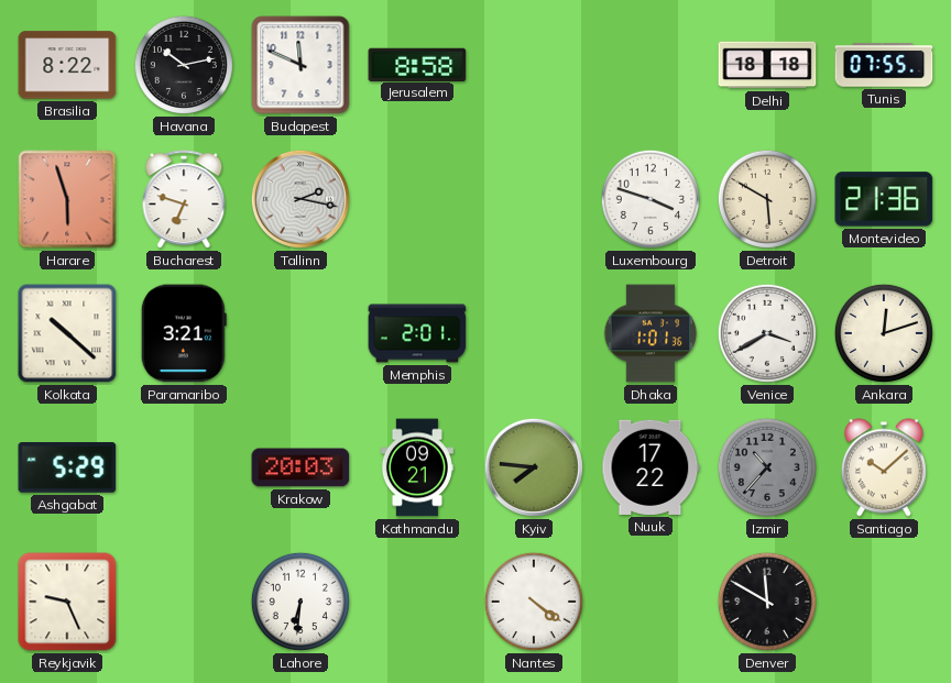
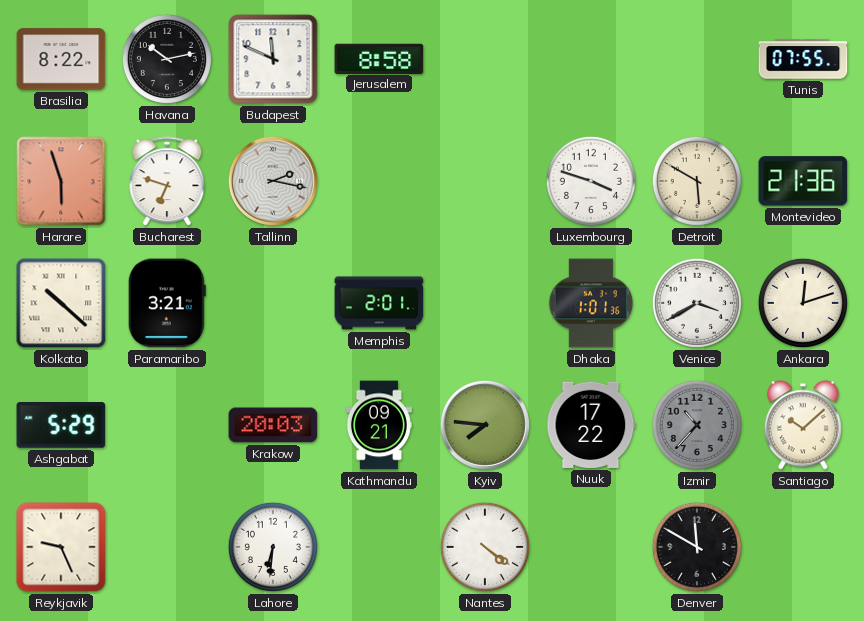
Delhi: 18:18 -> none
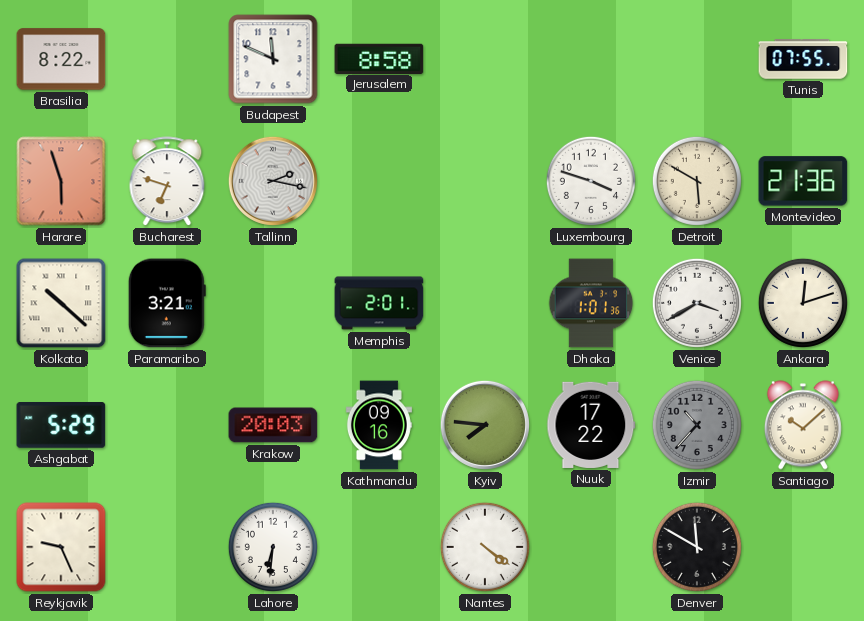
Havana: 10:13 -> none
Kathmandu: 09:21 -> 09:16
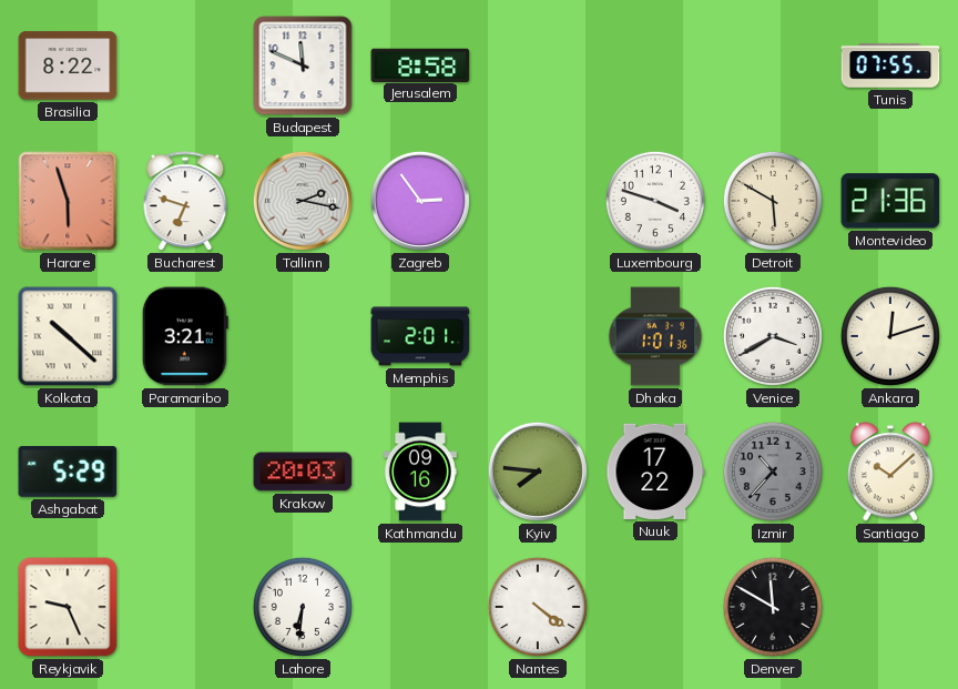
Zagreb: none -> 2:54
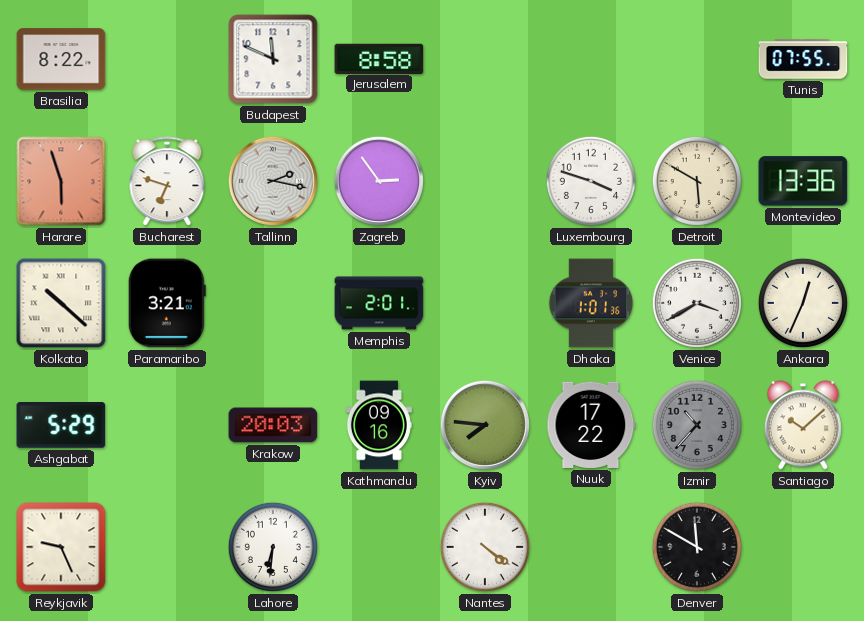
Montevideo: 21:36 -> 13:36
Ankara: 12:12 -> 12:34
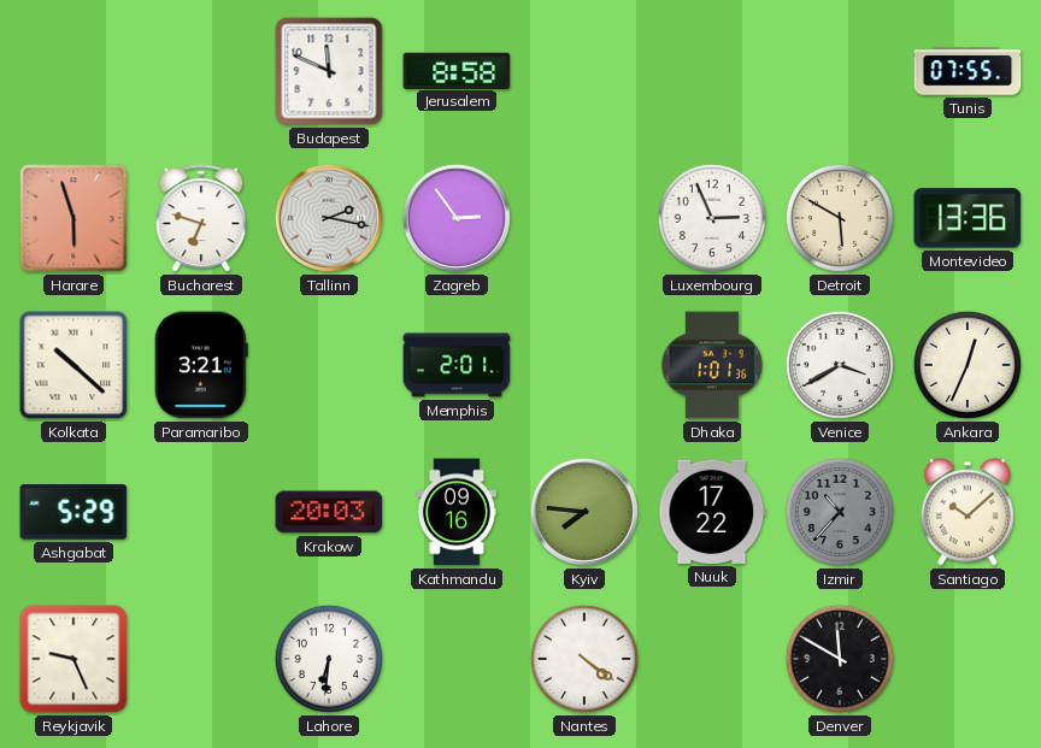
Brasilia: 8:22 -> none
Luxembourg: 3:48 -> 2:56
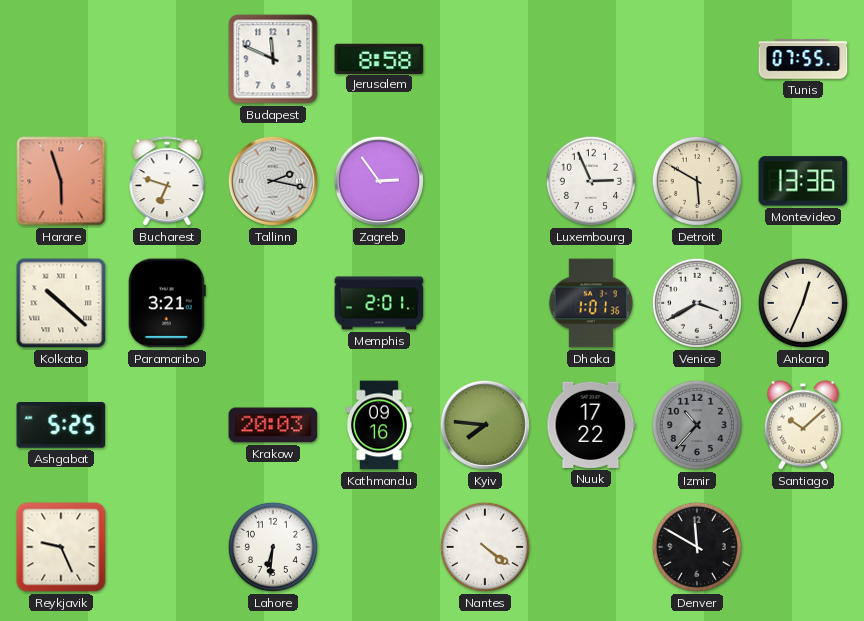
Ashgabat: 5:29 -> 5:25
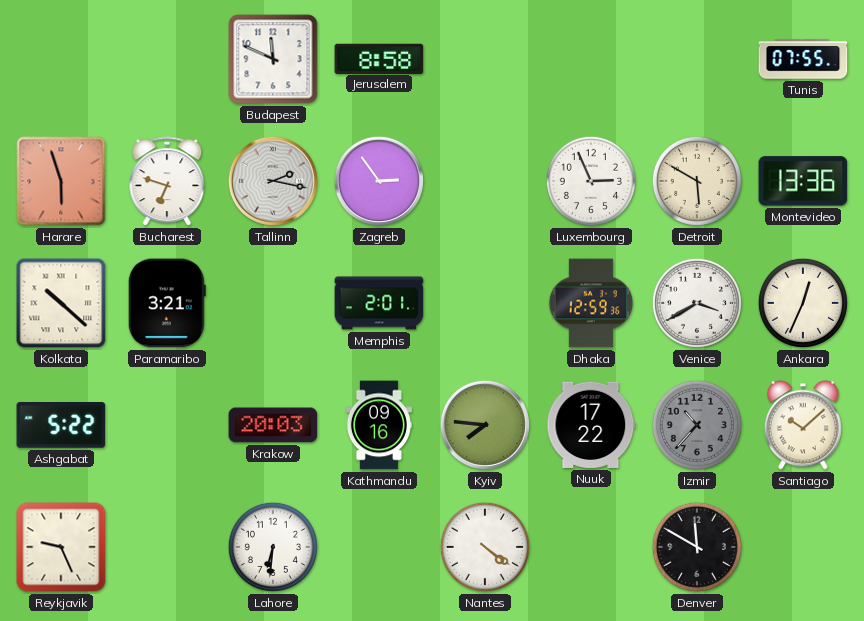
Dhaka: 1:01 -> 12:59
Ashgabat: 5:25 -> 5:22
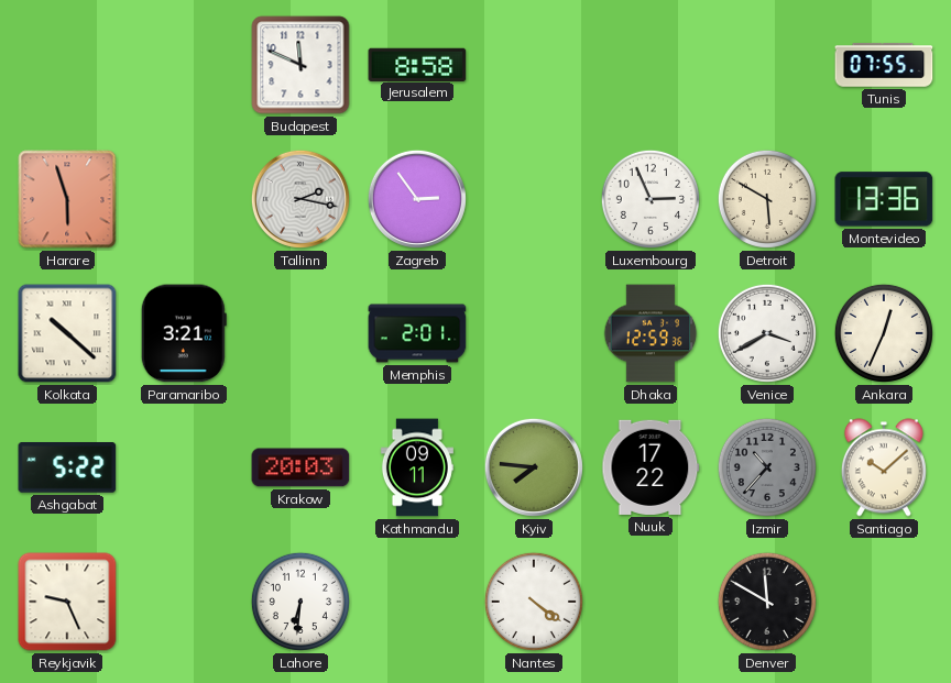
Bucharest: 6:48 -> none
Kathmandu: 09:16 -> 09:11
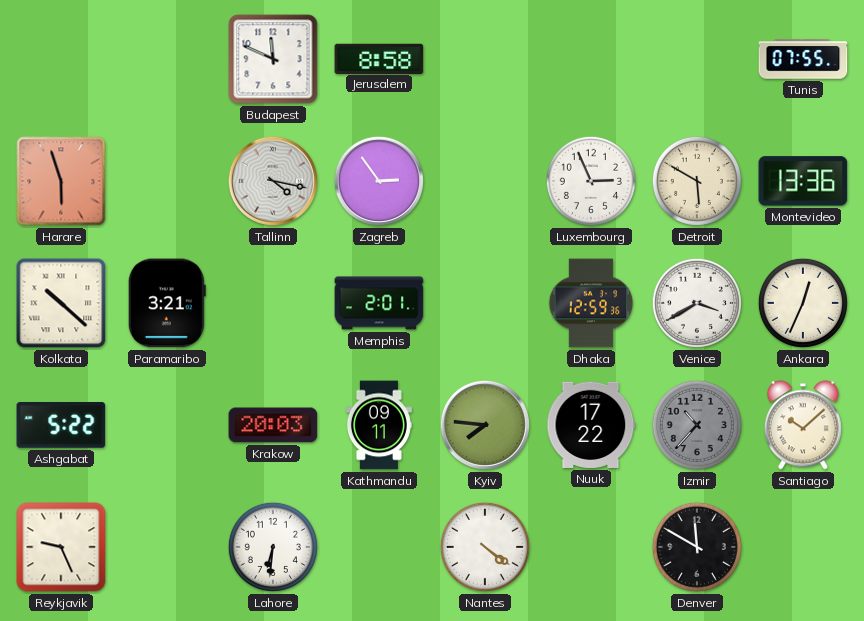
Tallinn: 2:17 -> 4:17
